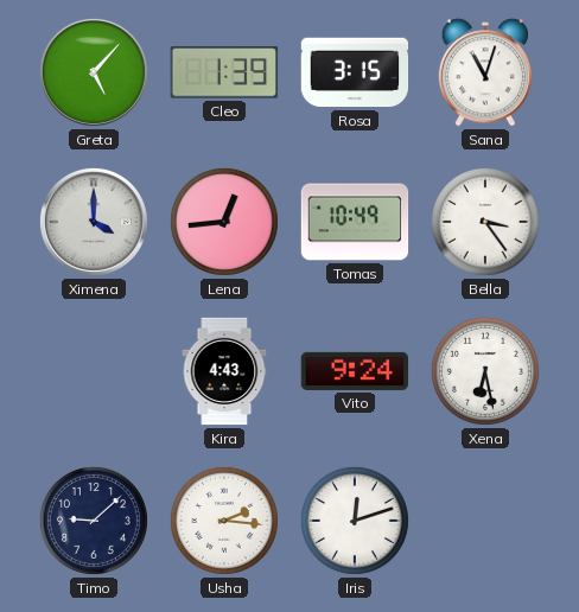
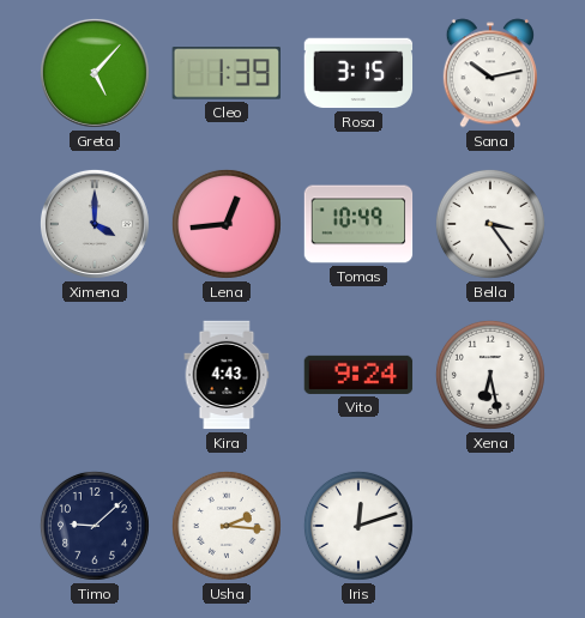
Sana: 11:03 -> 10:13
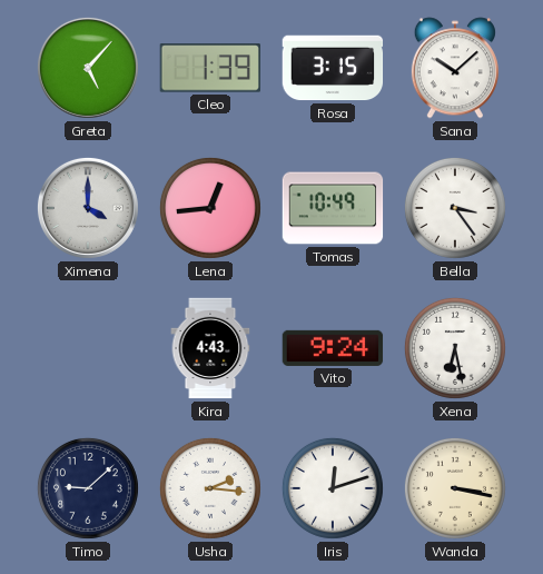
Sana: 10:13 -> 10:08
Wanda: none -> 3:17
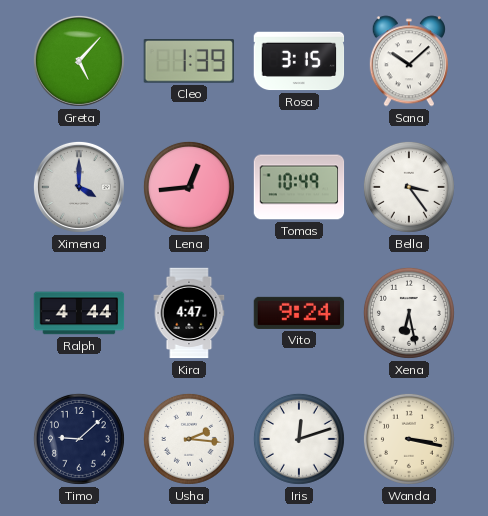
Ralph: none -> 4:44
Kira: 4:43 -> 4:47
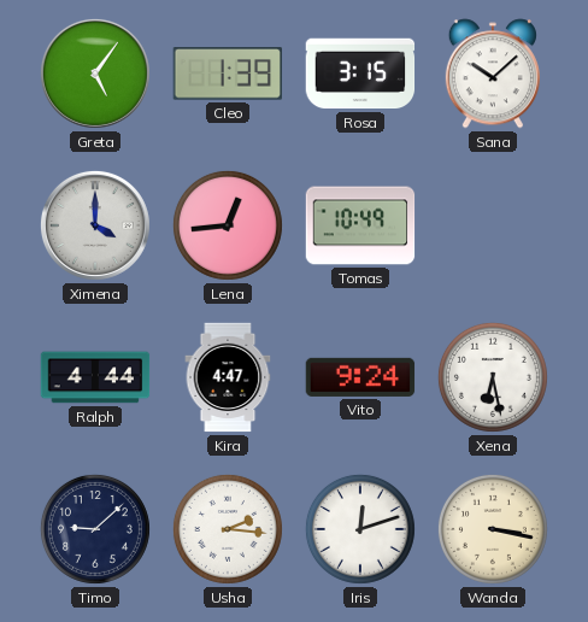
Greta: 5:07 -> 5:06
Bella: 3:24 -> none
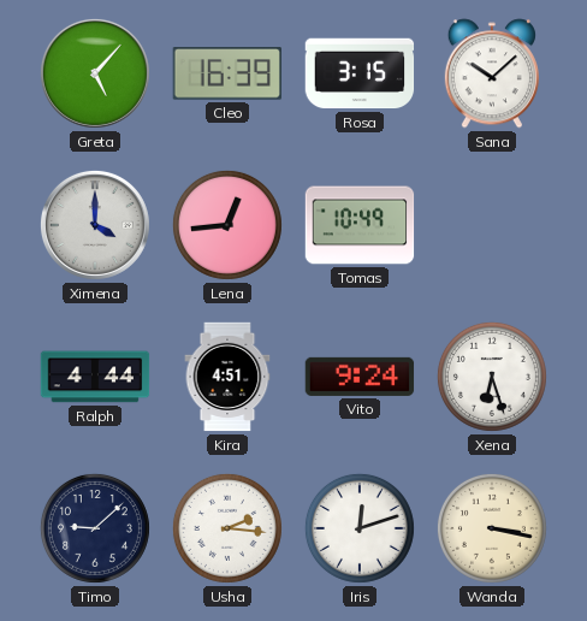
Greta: 5:06 -> 5:07
Cleo: 1:39 -> 16:39
Kira: 4:47 -> 4:51
Xena: 6:28 -> 6:27
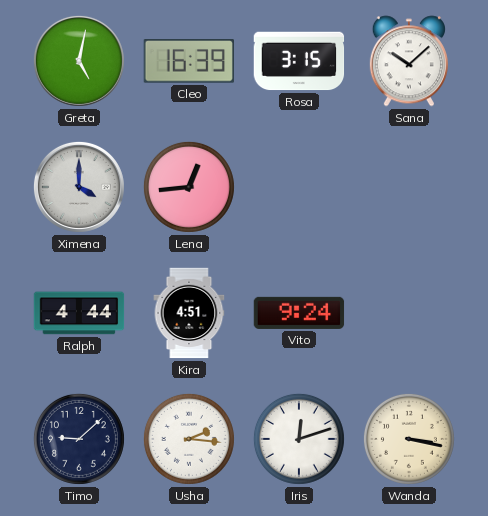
Greta: 5:07 -> 5:02
Tomas: 10:49 -> none
Xena: 6:27 -> none
